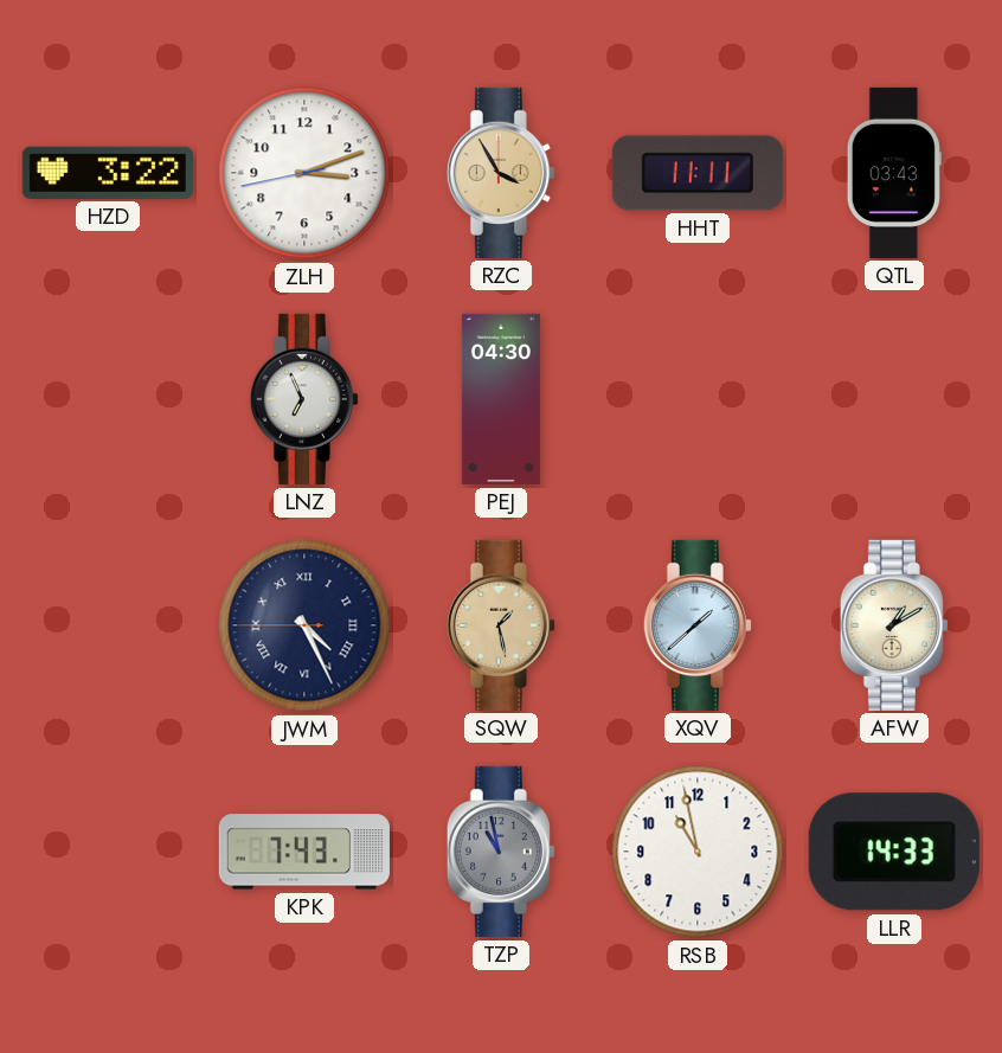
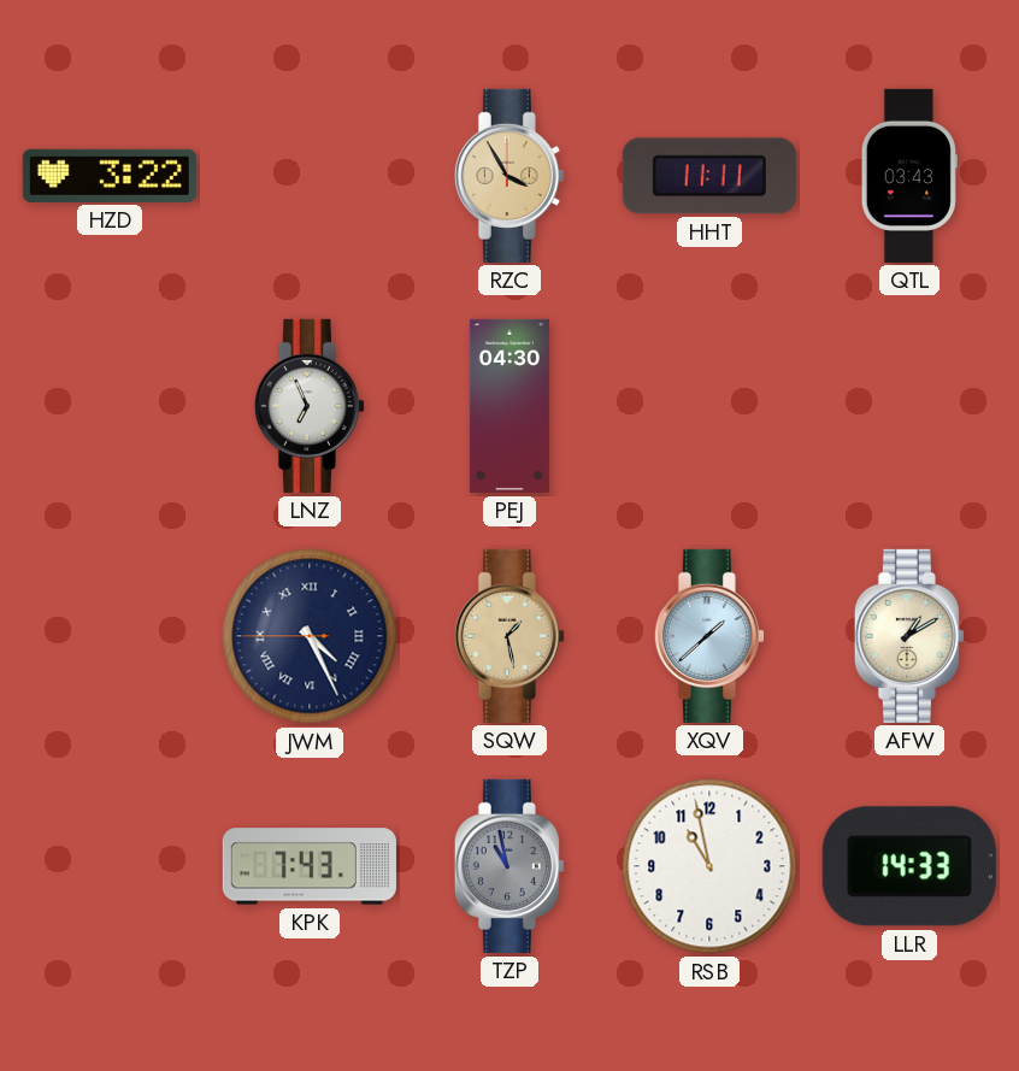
ZLH: 3:11 -> none
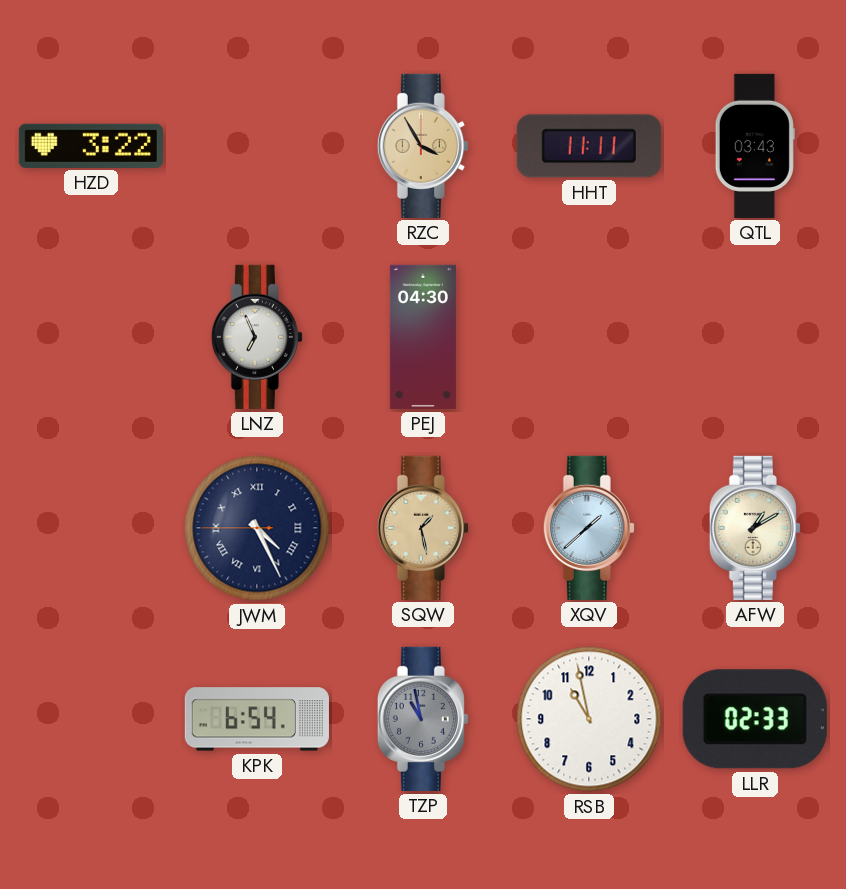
KPK: 7:43 -> 6:54
LLR: 14:33 -> 02:33
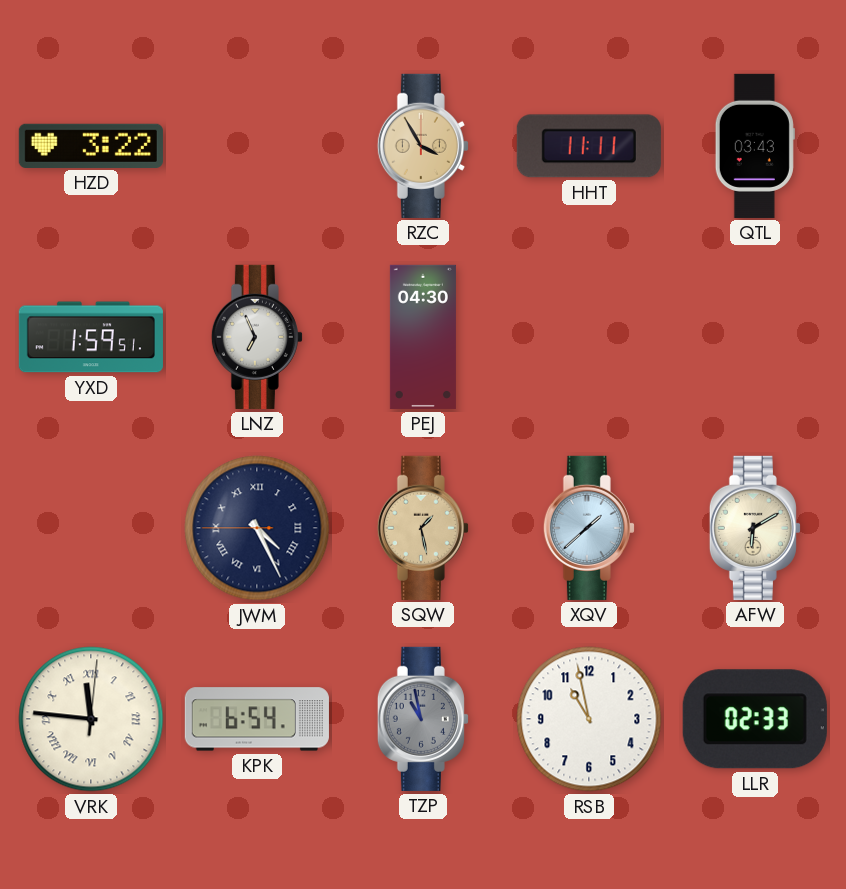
YXD: none -> 1:59
AFW: 1:10 -> 6:10
VRK: none -> 11:46
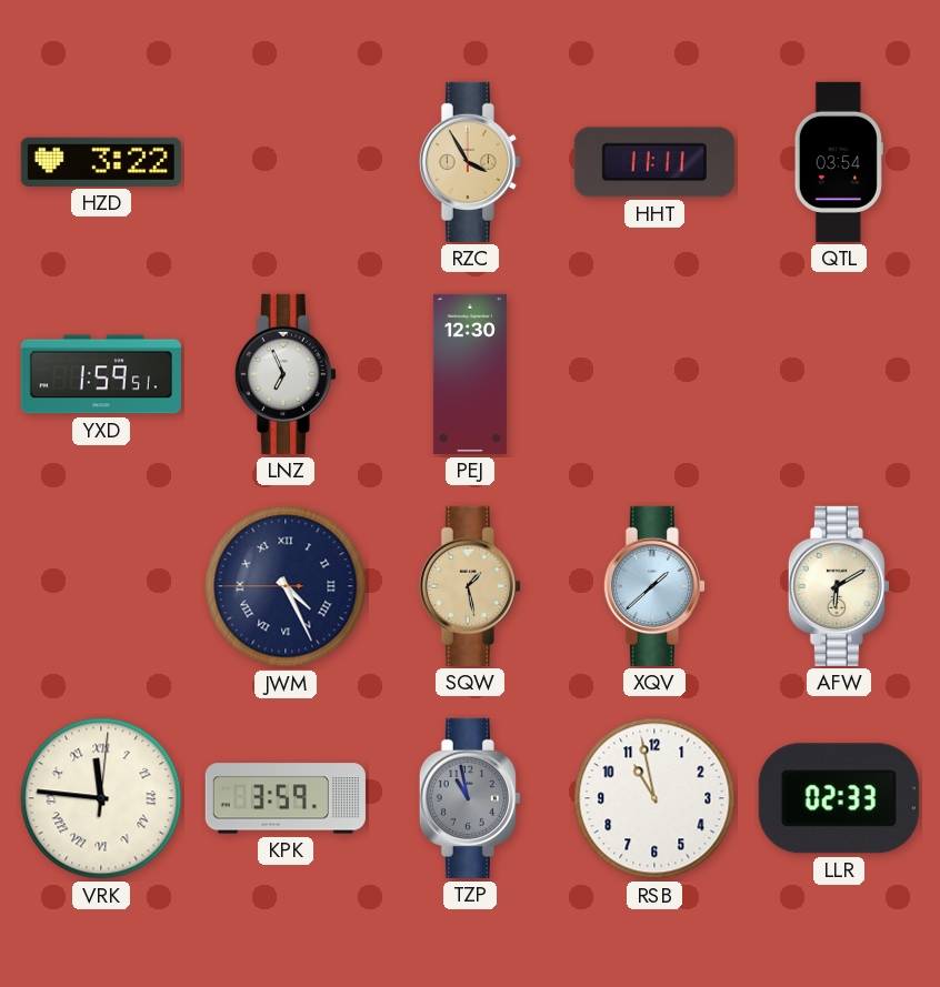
QTL: 03:43 -> 03:54
PEJ: 04:30 -> 12:30
KPK: 6:54 -> 3:59
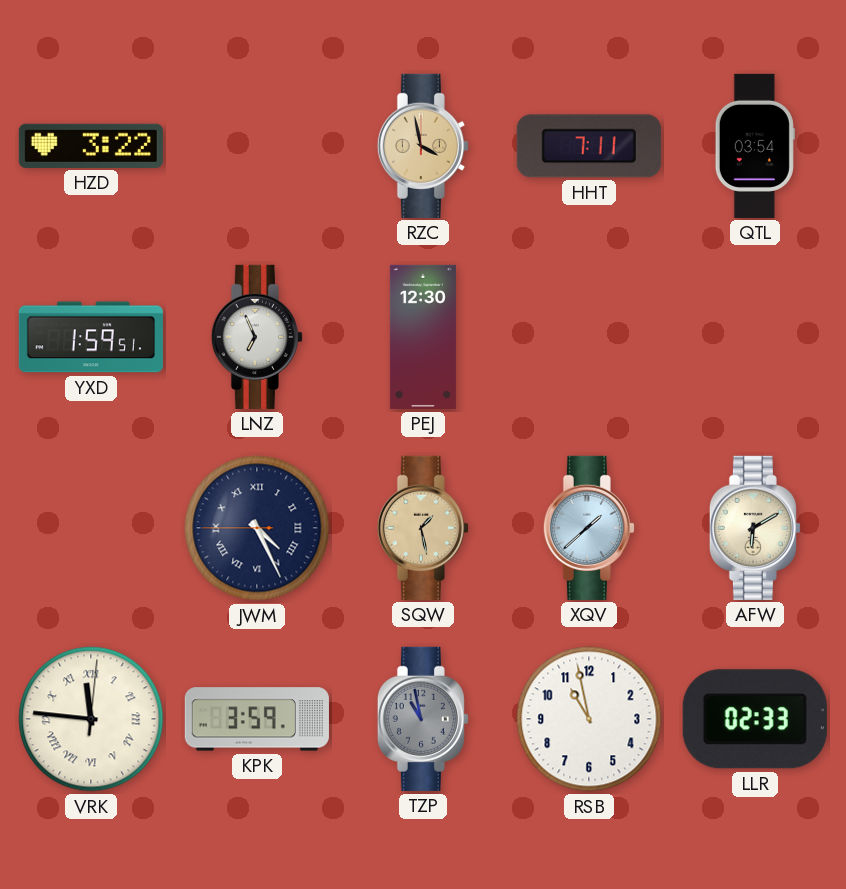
RZC: 3:55 -> 3:58
HHT: 11:11 -> 7:11
